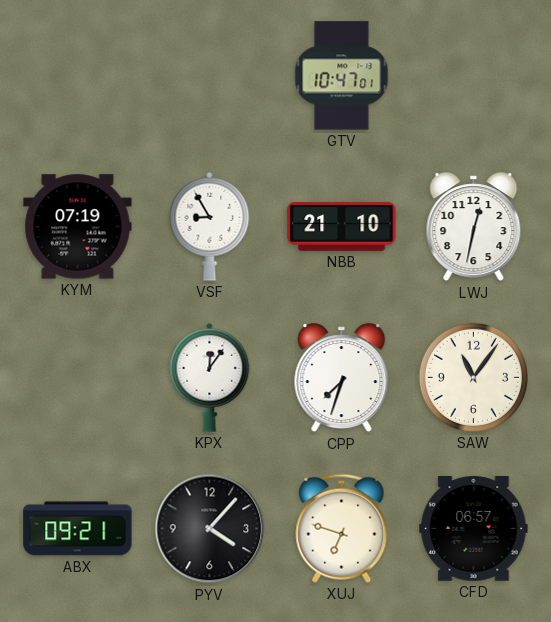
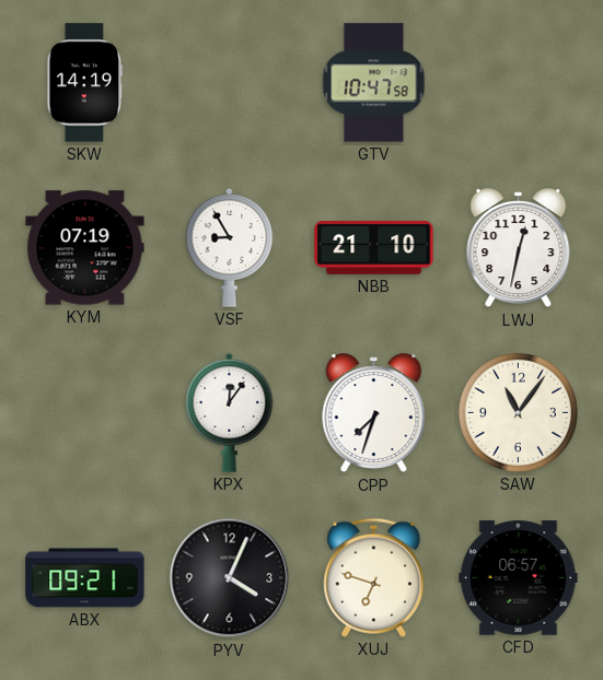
SKW: none -> 14:19
GTV: 10:47:01 -> 10:47:58
PYV: 4:07 -> 4:04
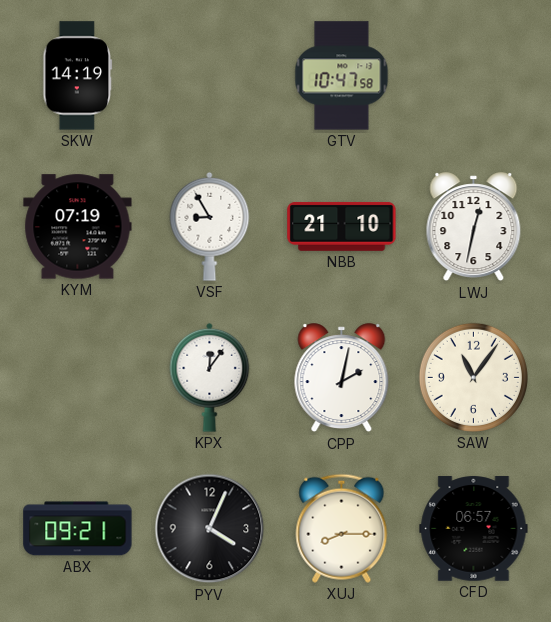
CPP: 7:33 -> 2:02
XUJ: 6:48 -> 8:15
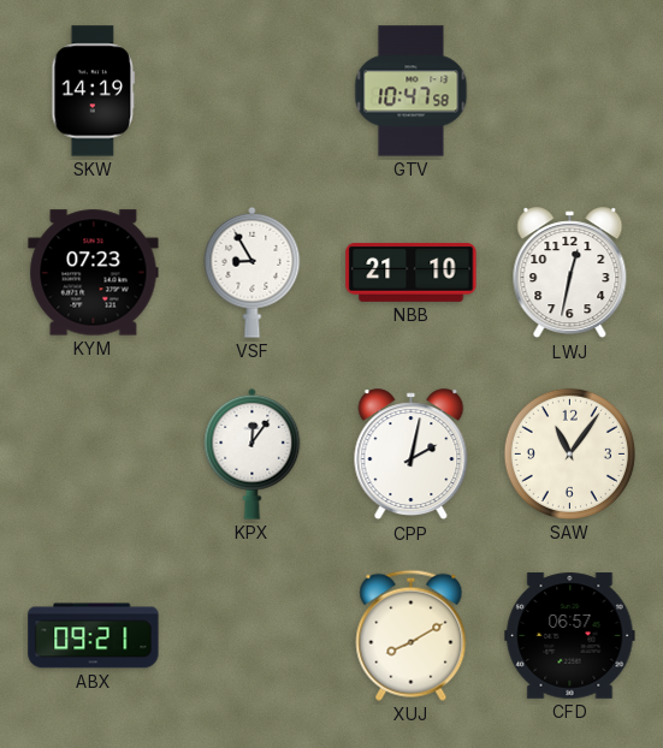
KYM: 07:19 -> 07:23
PYV: 4:04 -> none
XUJ: 8:15 -> 8:10
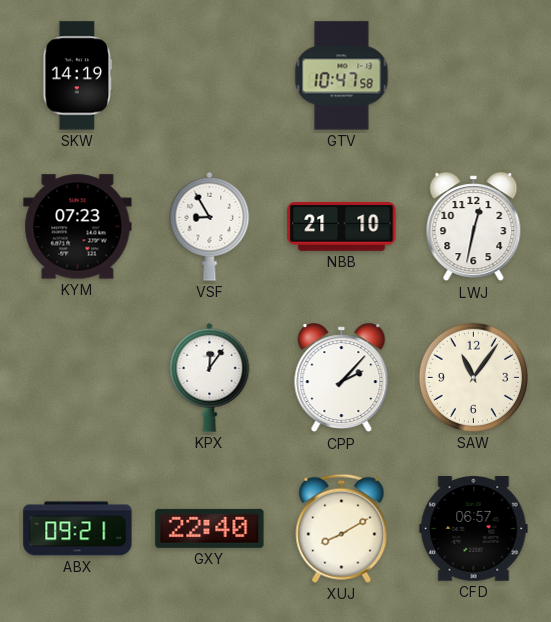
CPP: 2:02 -> 2:07
GXY: none -> 22:40
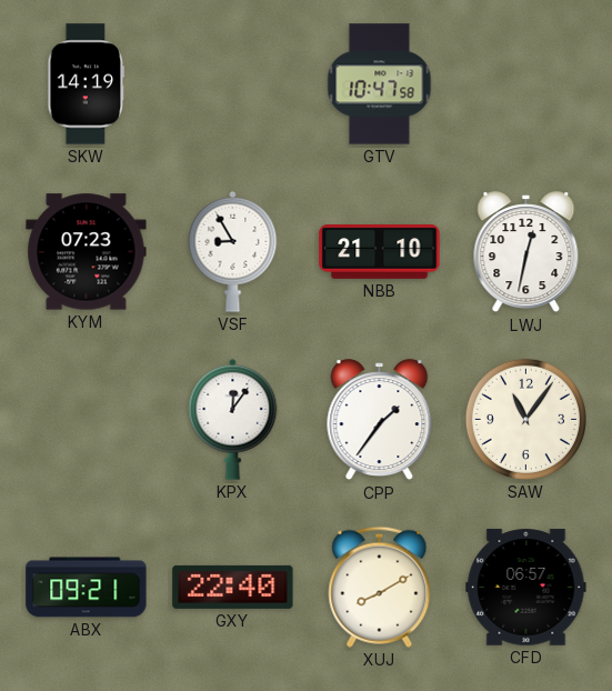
CPP: 2:07 -> 1:36
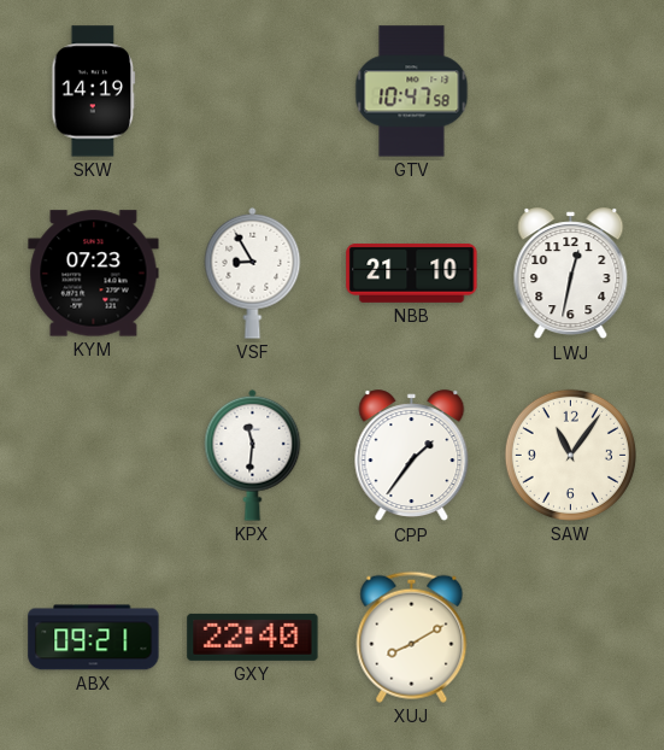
KPX: 12:06 -> 11:31
CFD: 06:57 -> none
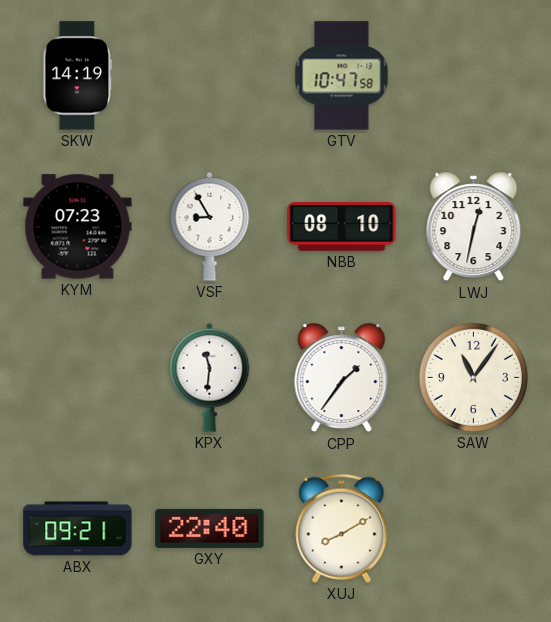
NBB: 21:10 -> 08:10
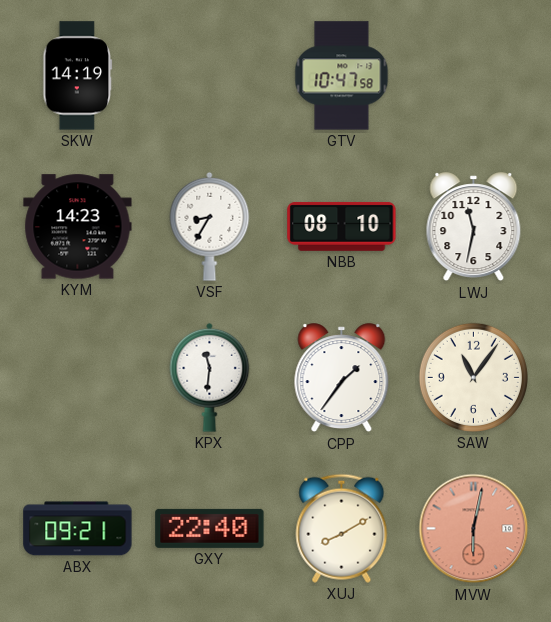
KYM: 07:23 -> 14:23
VSF: 8:55 -> 8:35
LWJ: 12:32 -> 11:32
MVW: none -> 6:02
